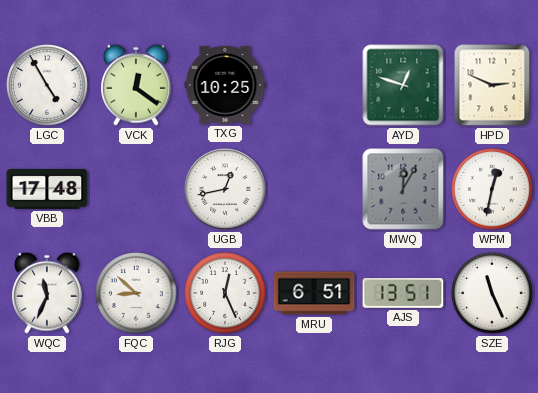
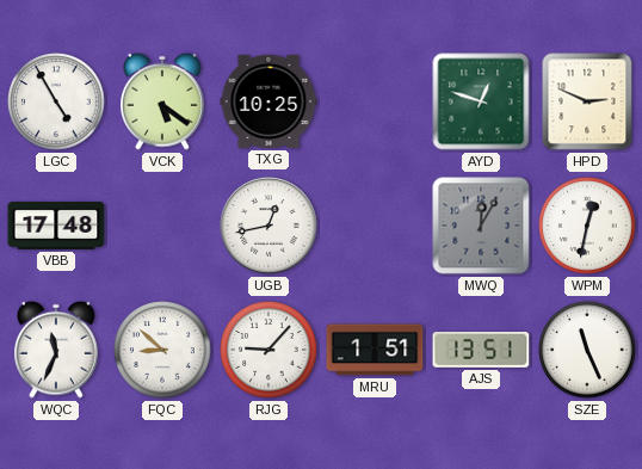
VCK: 12:21 -> 5:21
RJG: 12:26 -> 9:07
MRU: 6:51 -> 1:51
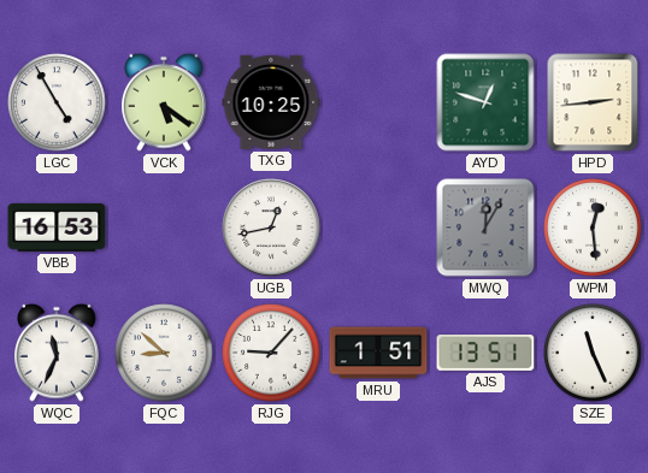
HPD: 2:49 -> 2:44
VBB: 17:48 -> 16:53
WPM: 12:32 -> 12:29
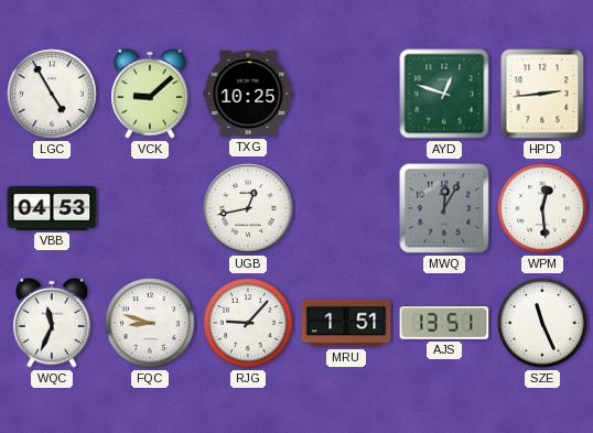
VCK: 5:21 -> 9:08
VBB: 16:53 -> 04:53
FQC: 8:52 -> 8:48
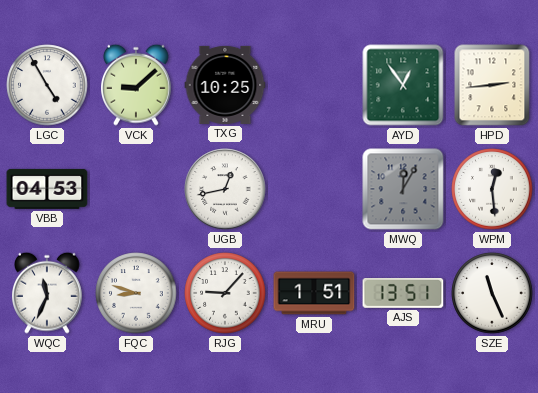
AYD: 12:48 -> 12:54
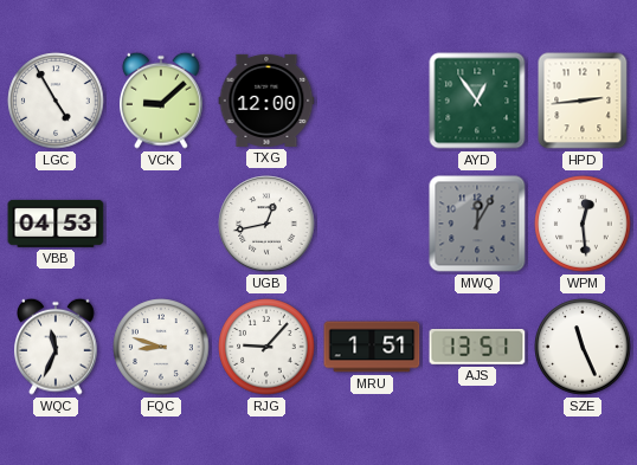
TXG: 10:25 -> 12:00
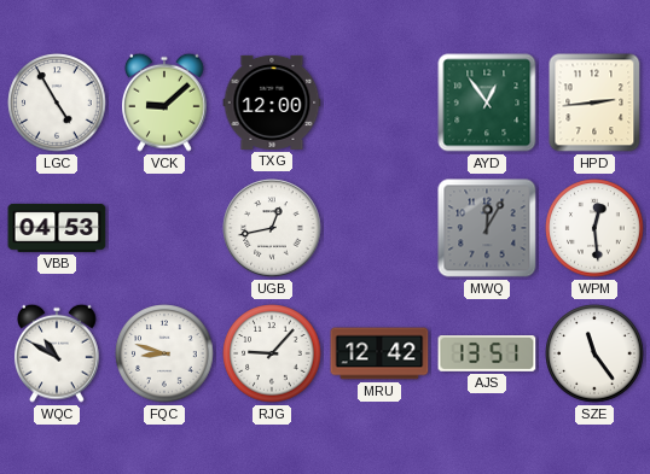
WQC: 11:34 -> 10:50
MRU: 1:51 -> 12:42
SZE: 11:26 -> 11:24
